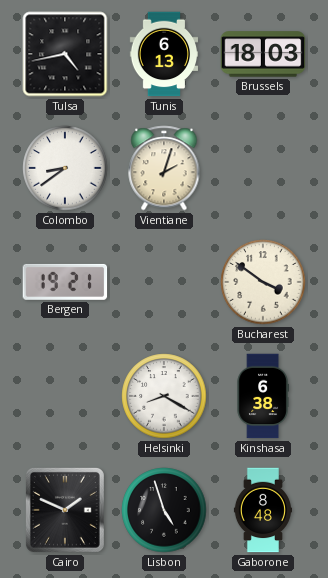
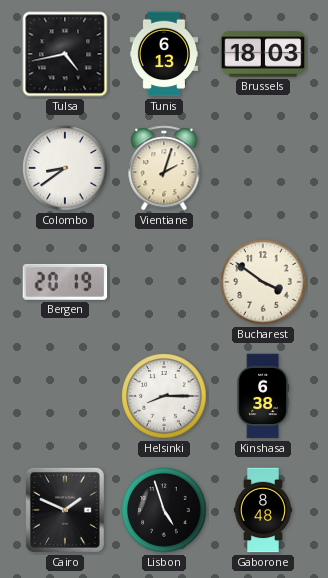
Bergen: 19:21 -> 20:19
Helsinki: 8:20 -> 8:15
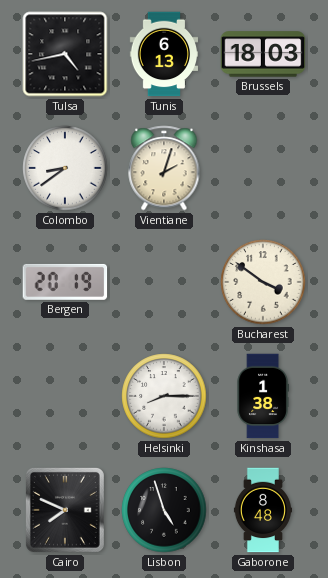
Kinshasa: 6:38 -> 1:38
Cairo: 1:49 -> 7:49
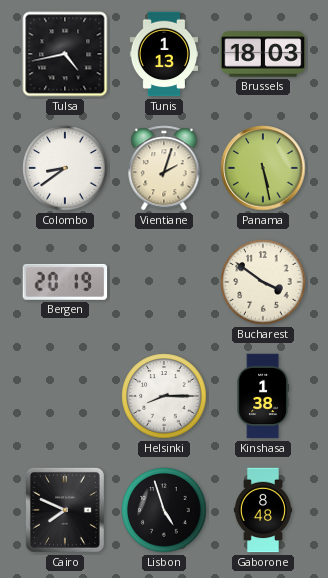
Tunis: 6:13 -> 1:13
Panama: none -> 5:28
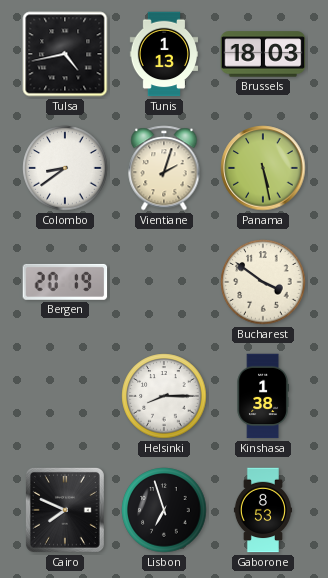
Lisbon: 4:57 -> 6:57
Gaborone: 8:48 -> 8:53
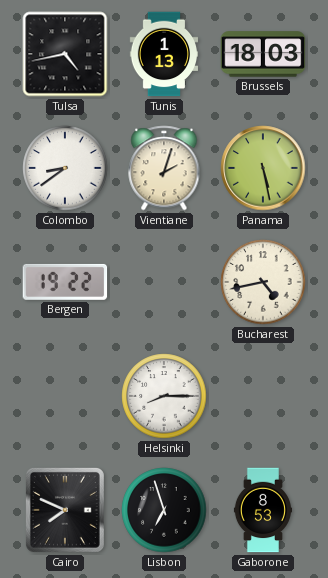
Bergen: 20:19 -> 19:22
Bucharest: 3:51 -> 4:43
Kinshasa: 1:38 -> none
